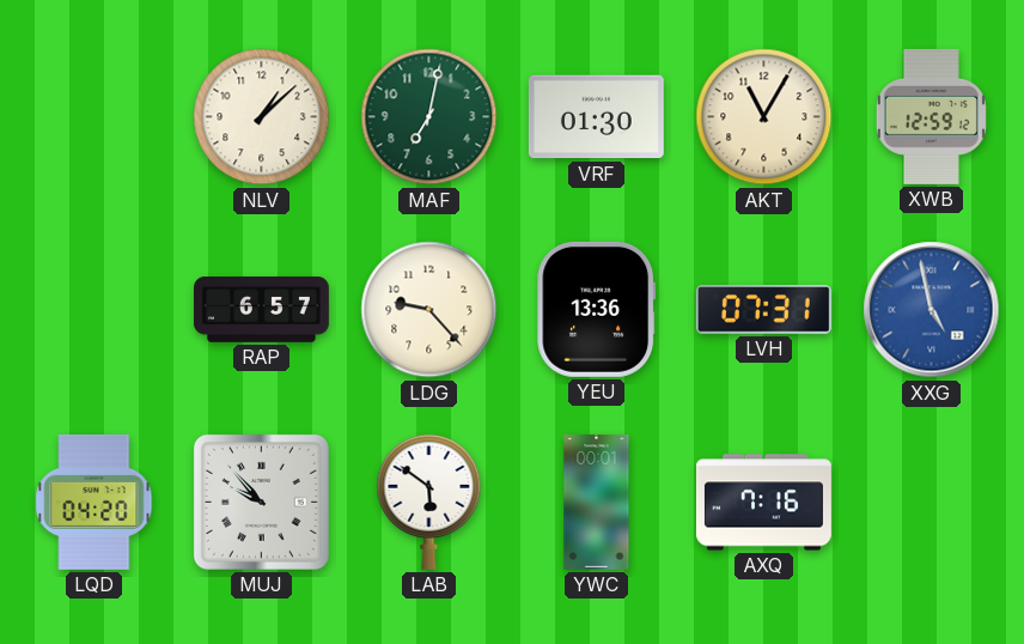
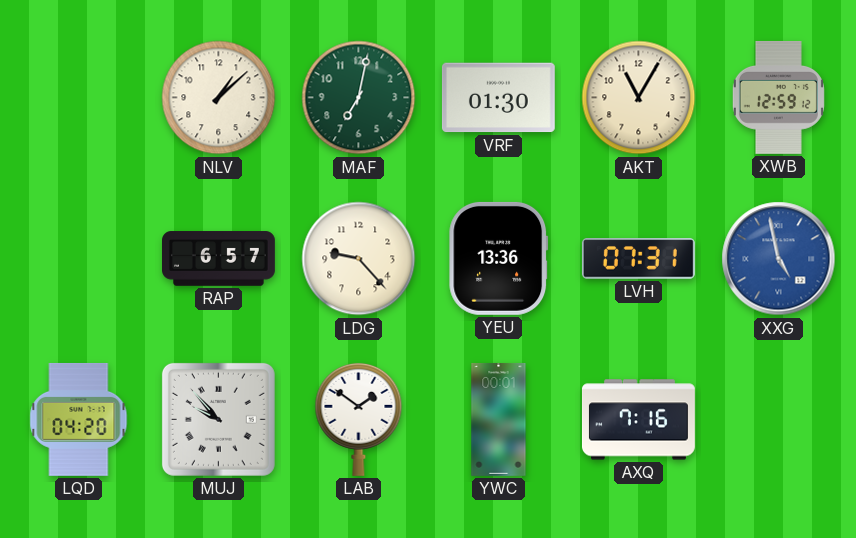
LAB: 5:51 -> 1:51
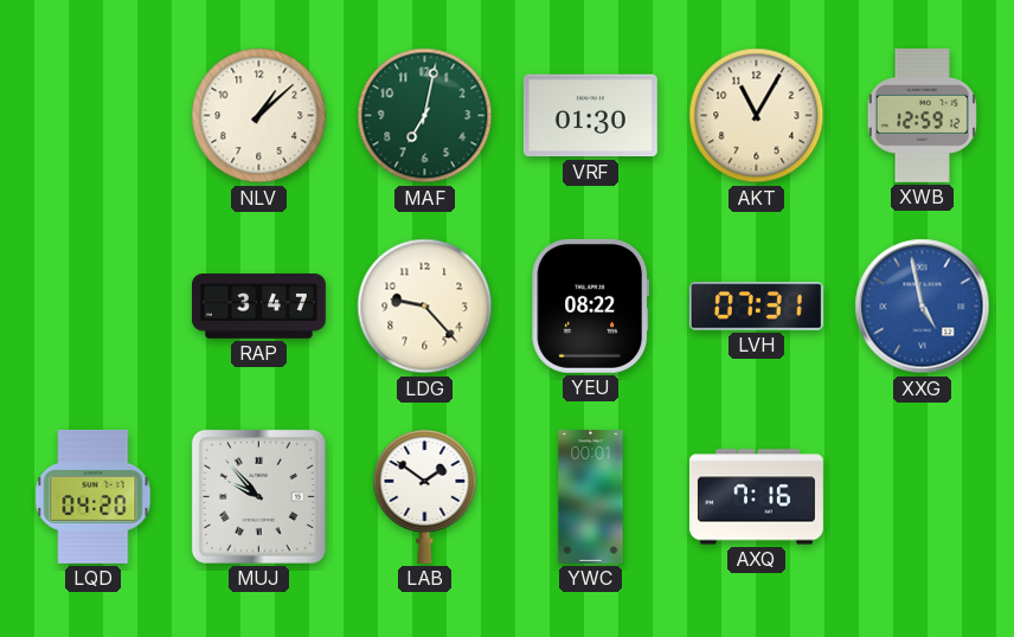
RAP: 6:57 -> 3:47
YEU: 13:36 -> 08:22
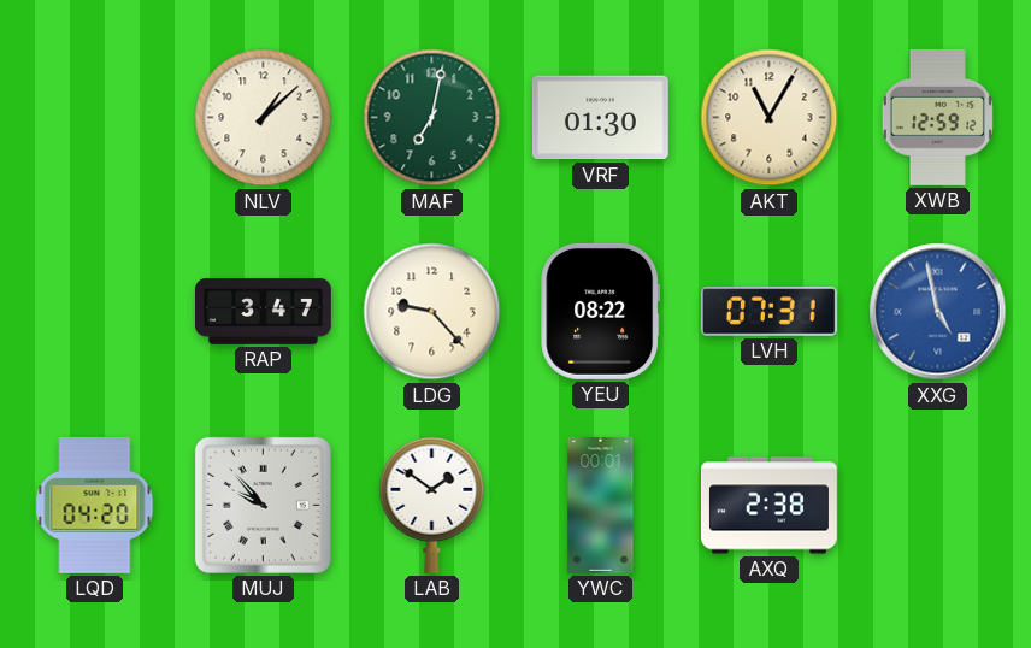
AXQ: 7:16 -> 2:38
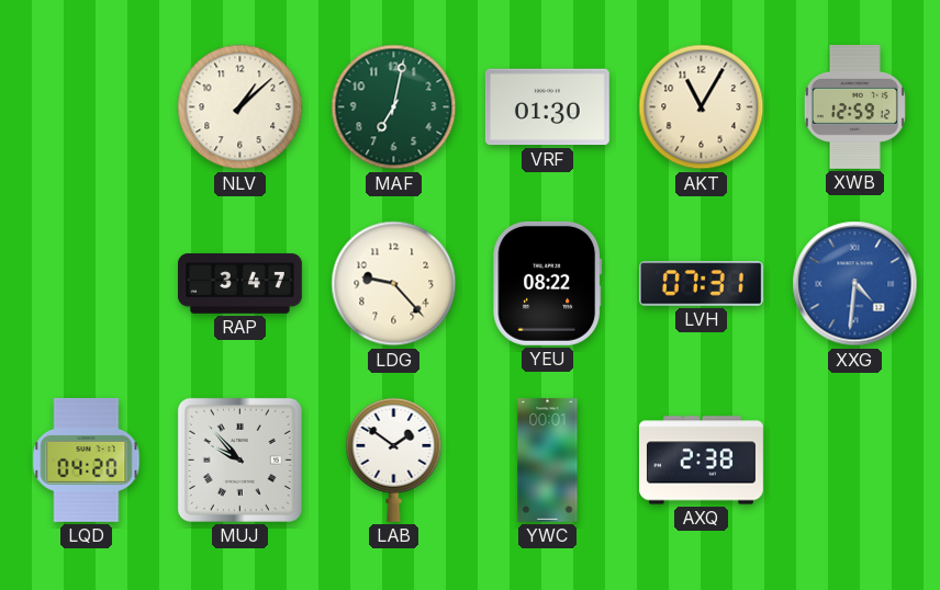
XXG: 4:58 -> 4:31
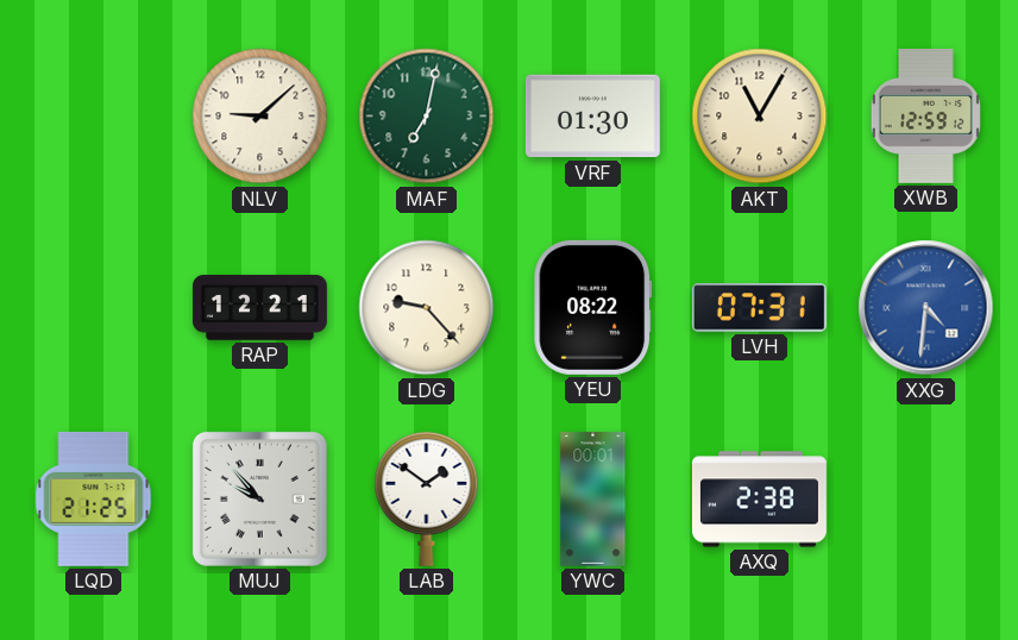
NLV: 1:08 -> 9:08
RAP: 3:47 -> 12:21
LQD: 04:20 -> 21:25
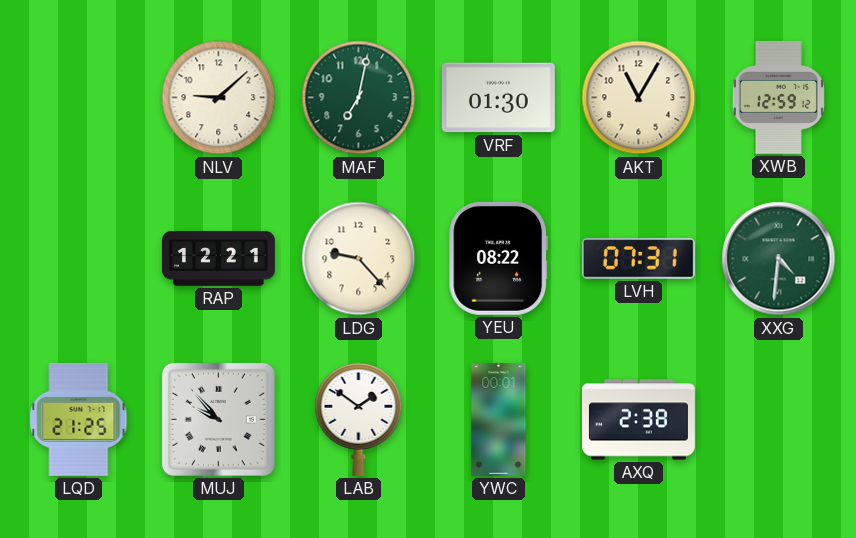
XXG dial: blue -> green
